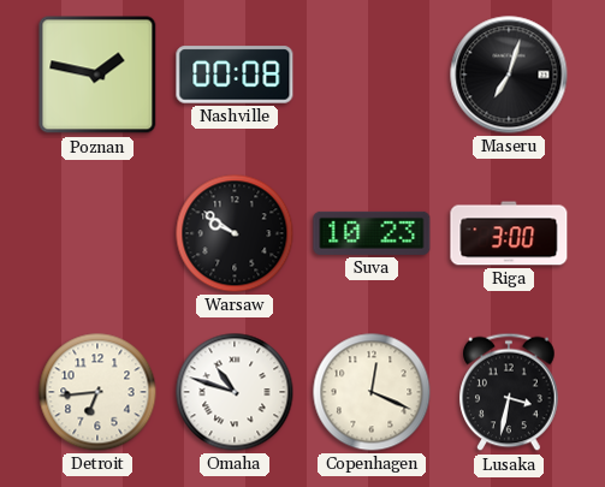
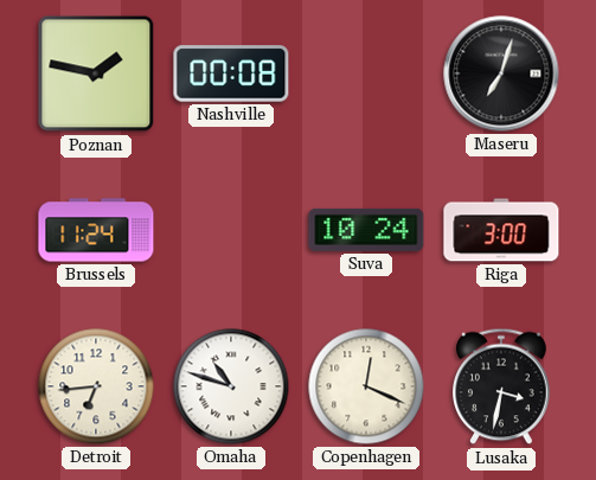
Brussels: none -> 11:24
Warsaw: 9:51 -> none
Suva: 10:23 -> 10:24
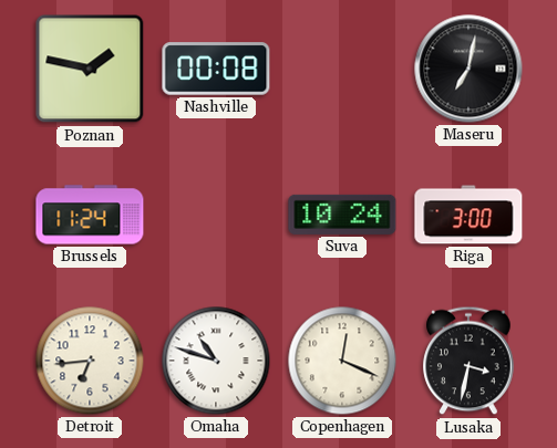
Maseru: 7:03 -> 7:02
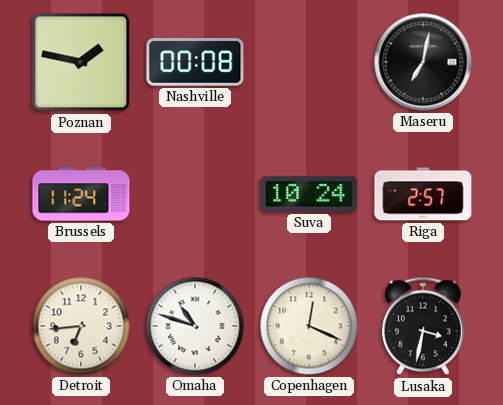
Riga: 3:00 -> 2:57
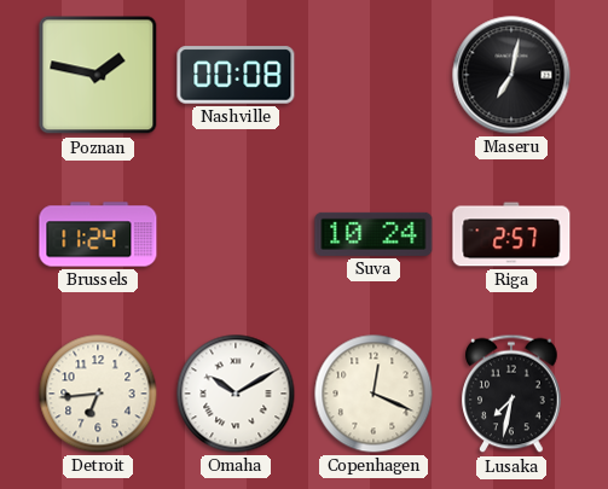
Omaha: 10:48 -> 10:10
Lusaka: 3:32 -> 7:32
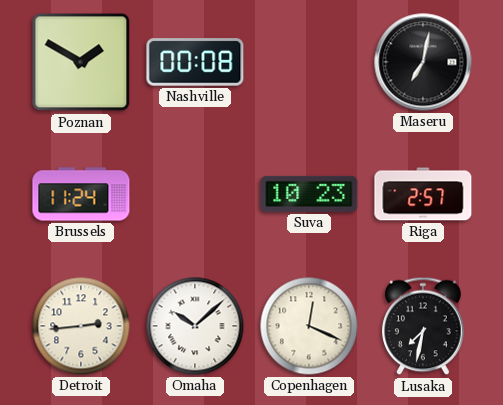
Poznan: 1:47 -> 1:50
Suva: 10:24 -> 10:23
Detroit: 6:44 -> 2:44
Omaha: 10:10 -> 10:08
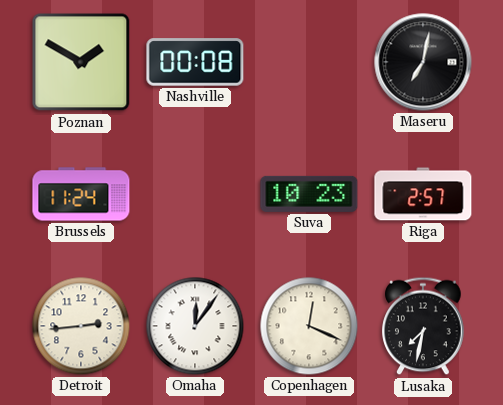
Omaha: 10:08 -> 12:06
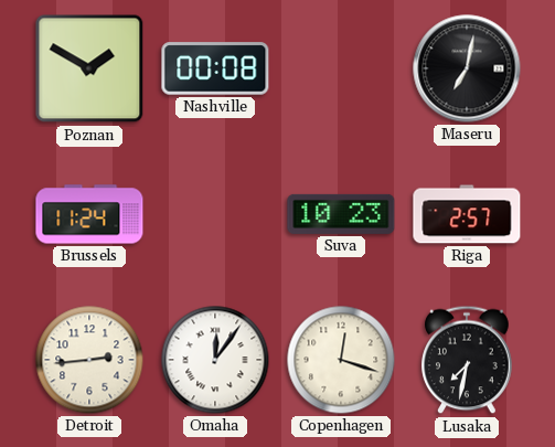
Copenhagen: 12:19 -> 12:18
